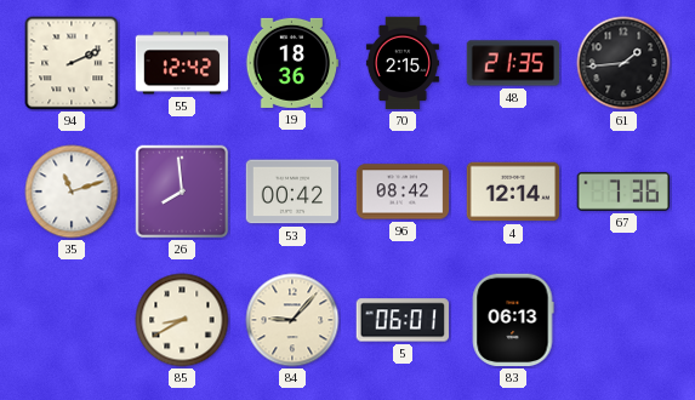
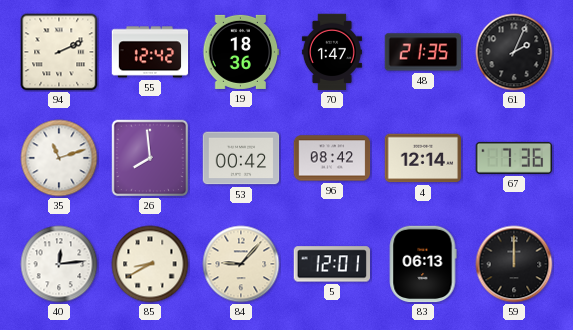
70: 2:15 -> 1:47
61: 1:44 -> 2:04
40: none -> 12:14
5: 06:01 -> 12:01
59: none -> 12:00
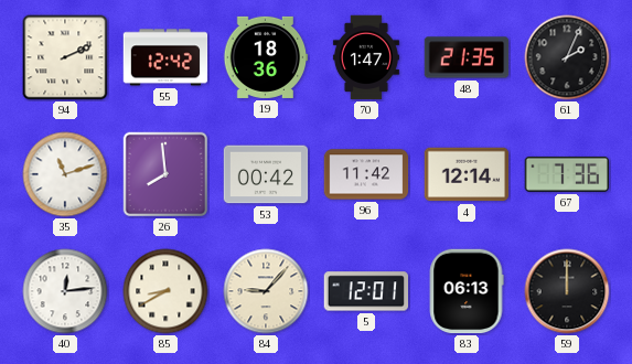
96: 08:42 -> 11:42
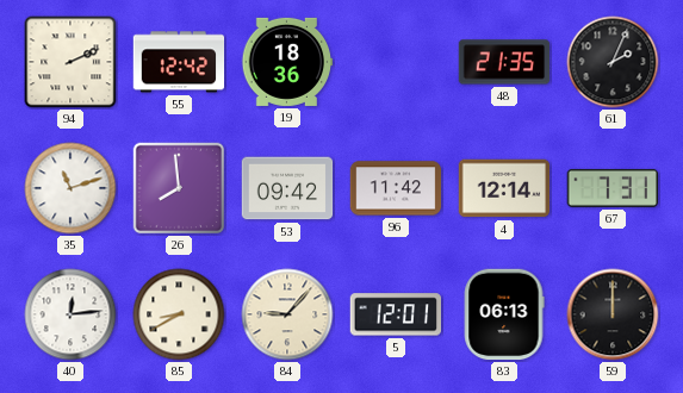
70: 1:47 -> none
53: 00:42 -> 09:42
67: 7:36 -> 7:31
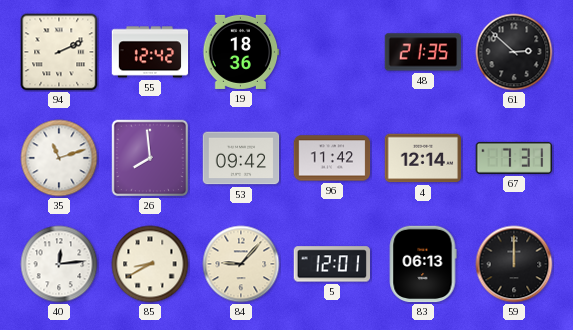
61: 2:04 -> 2:52
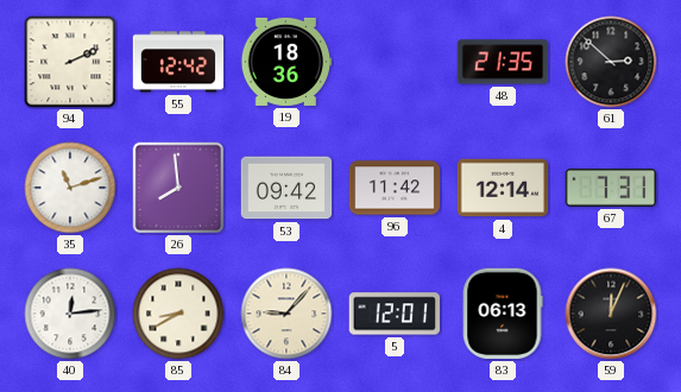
59: 12:00 -> 12:04
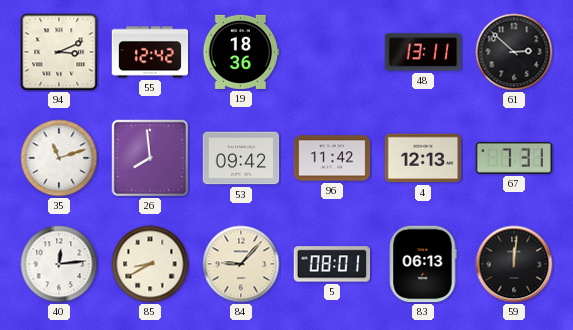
94: 2:11 -> 3:11
48: 21:35 -> 13:11
4: 12:14 -> 12:13
5: 12:01 -> 08:01
59: 12:04 -> 12:01
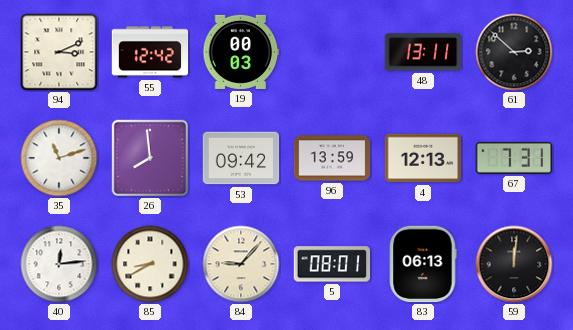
19: 18:36 -> 00:03
96: 11:42 -> 13:59
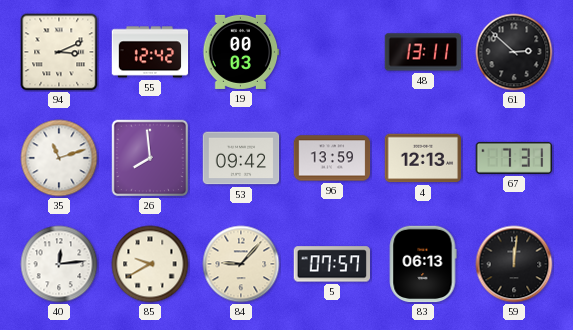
85: 8:40 -> 9:40
5: 08:01 -> 07:57
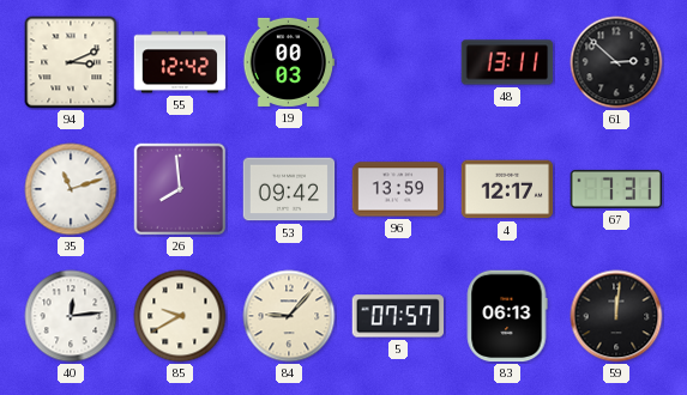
4: 12:13 -> 12:17
